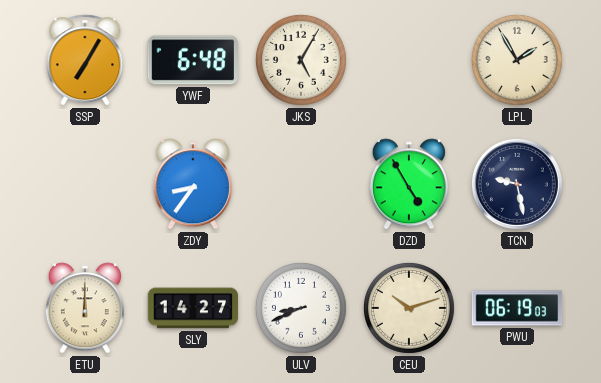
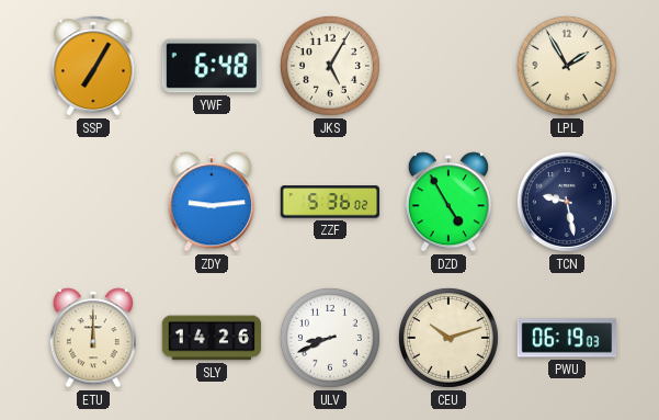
ZDY: 8:36 -> 9:14
ZZF: none -> 5:36
SLY: 14:27 -> 14:26
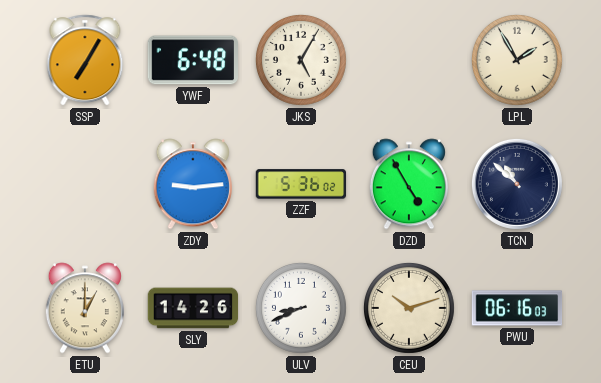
TCN: 9:28 -> 10:52
ETU: 12:00 -> 1:00
PWU: 06:19 -> 06:16
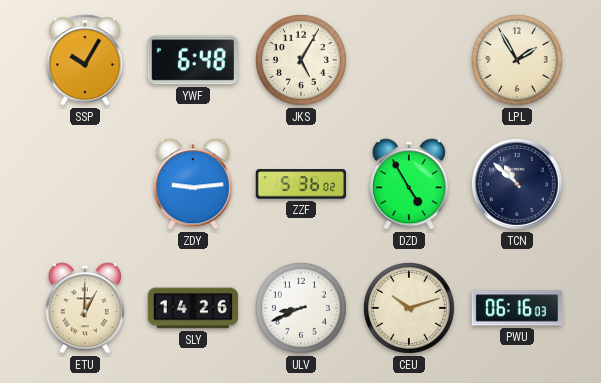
SSP: 7:05 -> 10:05
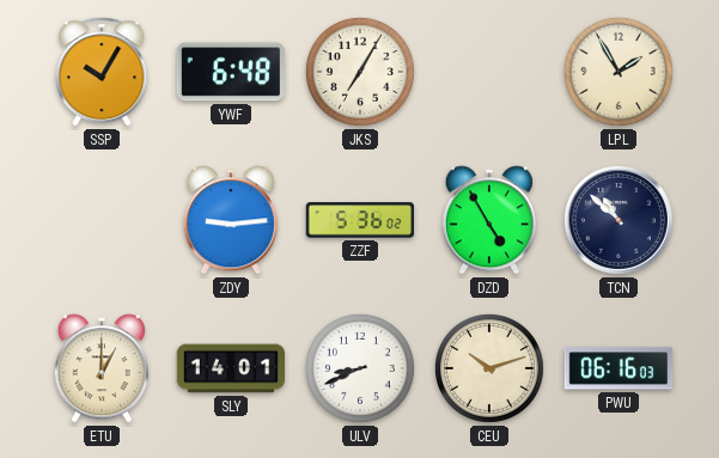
JKS: 5:05 -> 7:05
SLY: 14:26 -> 14:01
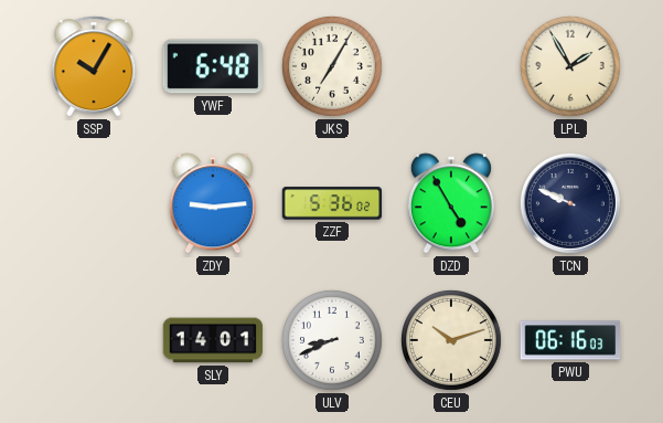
TCN: 10:52 -> 9:49
ETU: 1:00 -> none
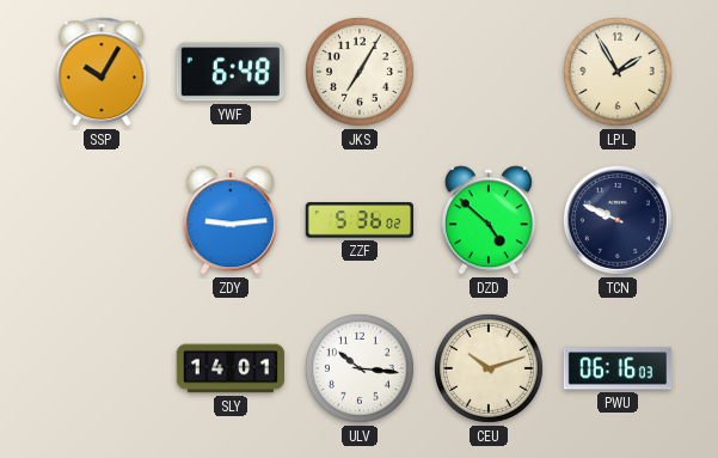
DZD: 4:55 -> 4:52
ULV: 8:41 -> 10:16
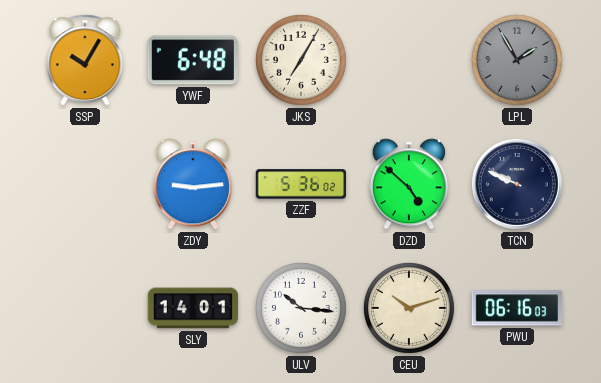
LPL dial: cream -> grey
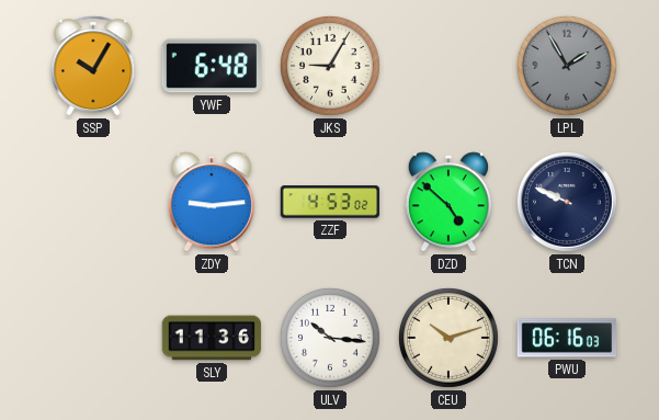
JKS: 7:05 -> 9:05
ZZF: 5:36 -> 4:53
SLY: 14:01 -> 11:36
